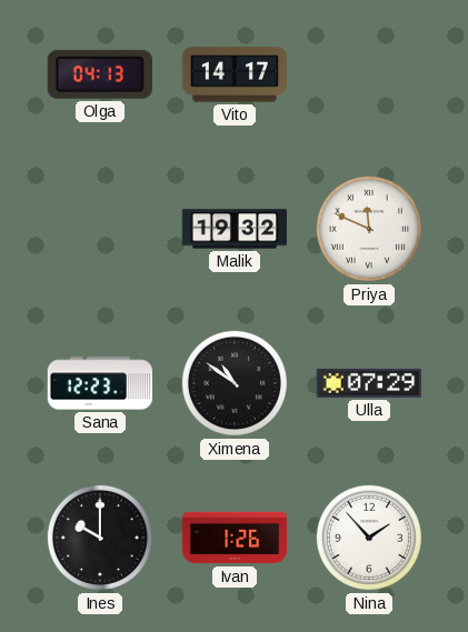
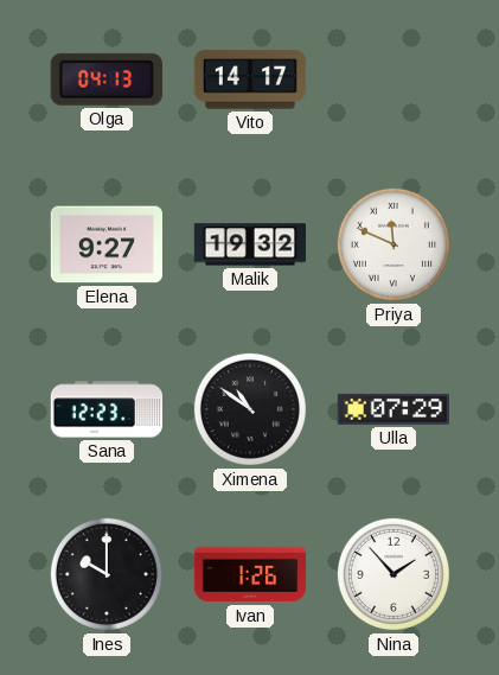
Elena: none -> 9:27
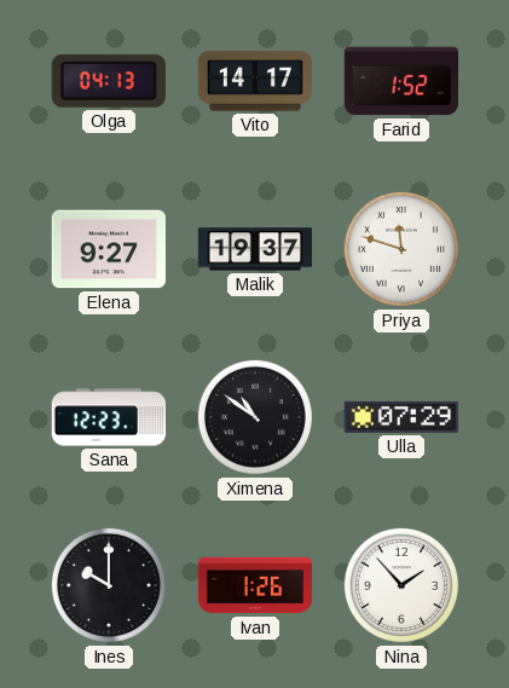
Farid: none -> 1:52
Malik: 19:32 -> 19:37
Priya: 11:49 -> 11:48
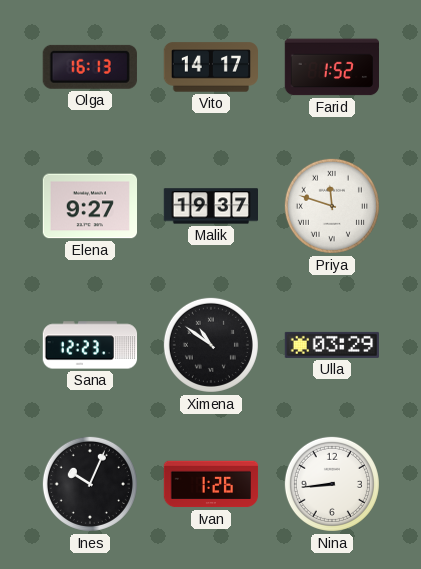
Olga: 04:13 -> 16:13
Ulla: 07:29 -> 03:29
Ines: 10:00 -> 10:04
Nina: 1:53 -> 8:44
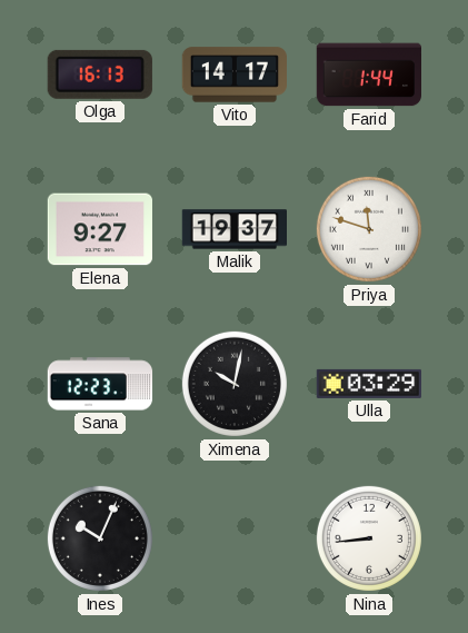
Farid: 1:52 -> 1:44
Ximena: 10:51 -> 10:02
Ivan: 1:26 -> none
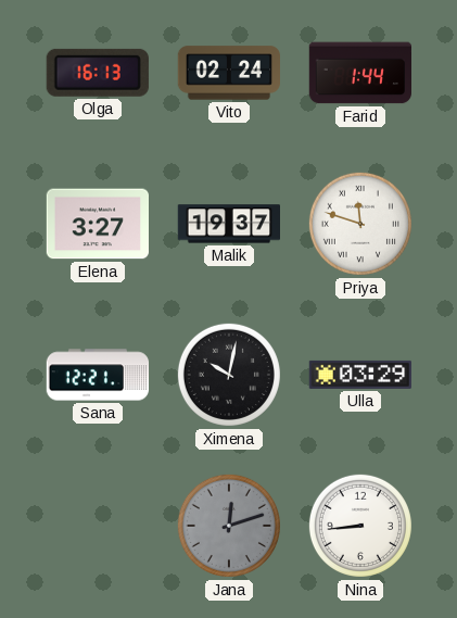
Vito: 14:17 -> 02:24
Elena: 9:27 -> 3:27
Sana: 12:23 -> 12:21
Ines: 10:04 -> none
Jana: none -> 12:12
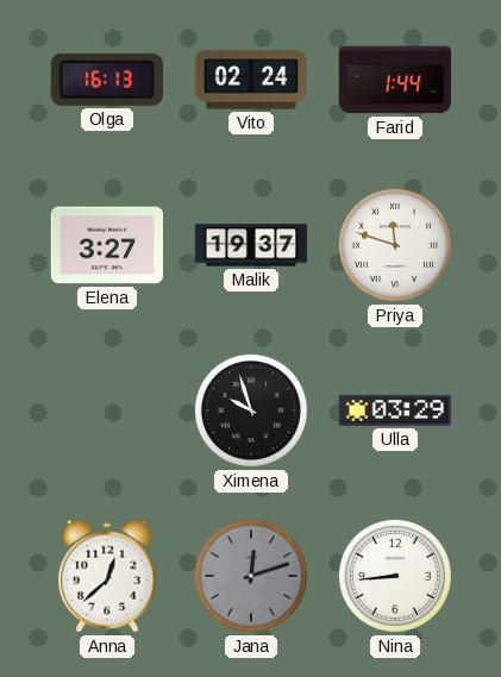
Sana: 12:21 -> none
Ximena: 10:02 -> 9:57
Anna: none -> 12:38
